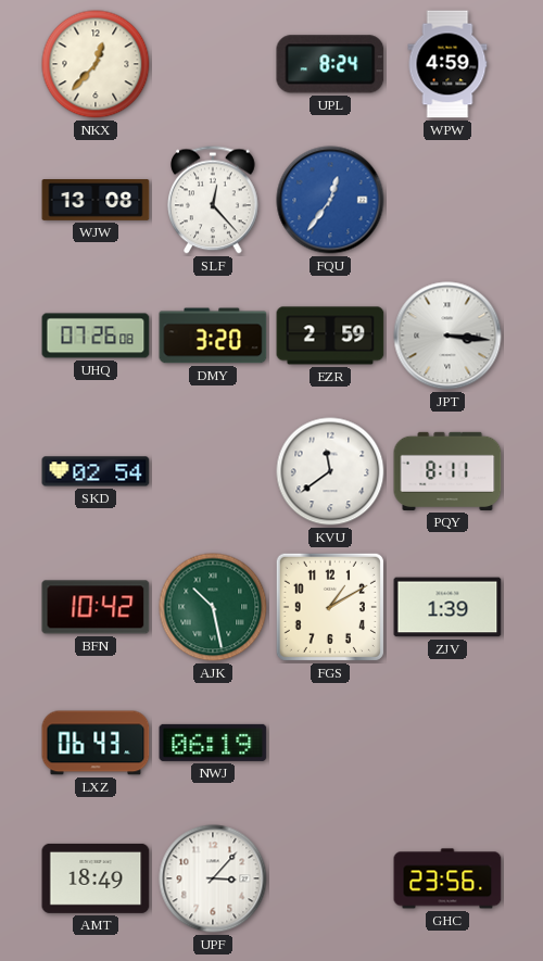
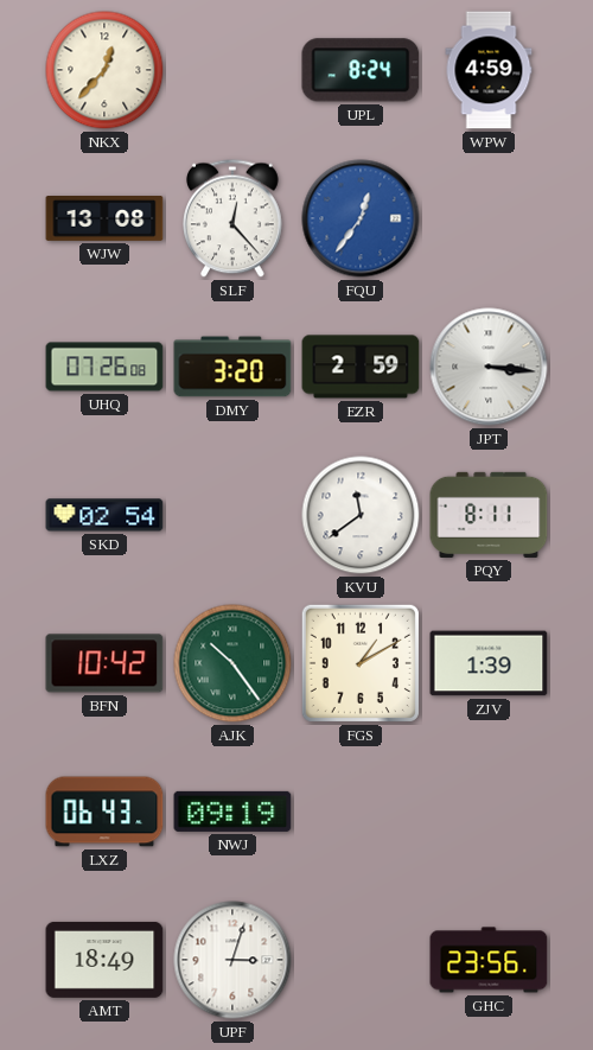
AJK: 10:28 -> 10:24
NWJ: 06:19 -> 09:19
UPF: 3:07 -> 3:03
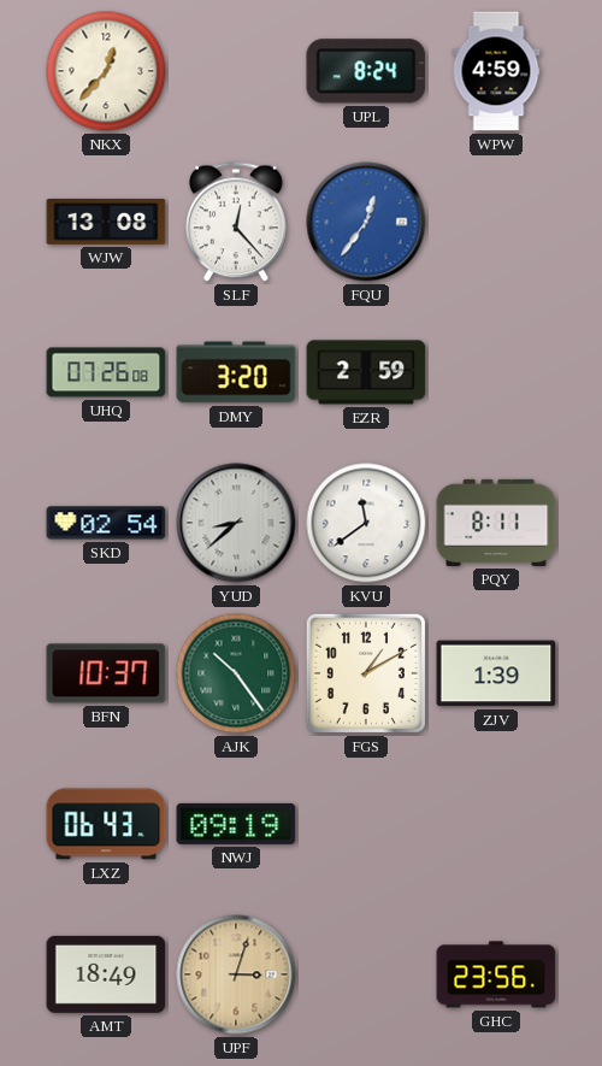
JPT: 3:16 -> none
YUD: none -> 8:38
BFN: 10:42 -> 10:37
UPF dial: white -> champagne
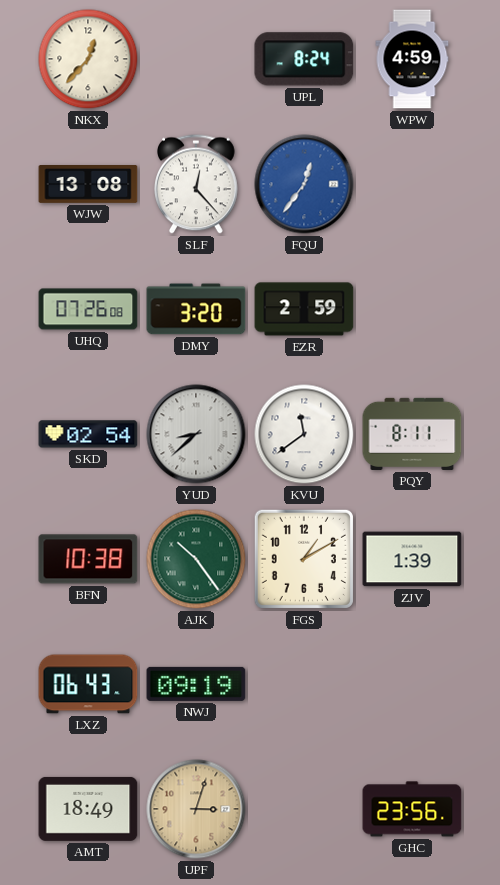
BFN: 10:37 -> 10:38
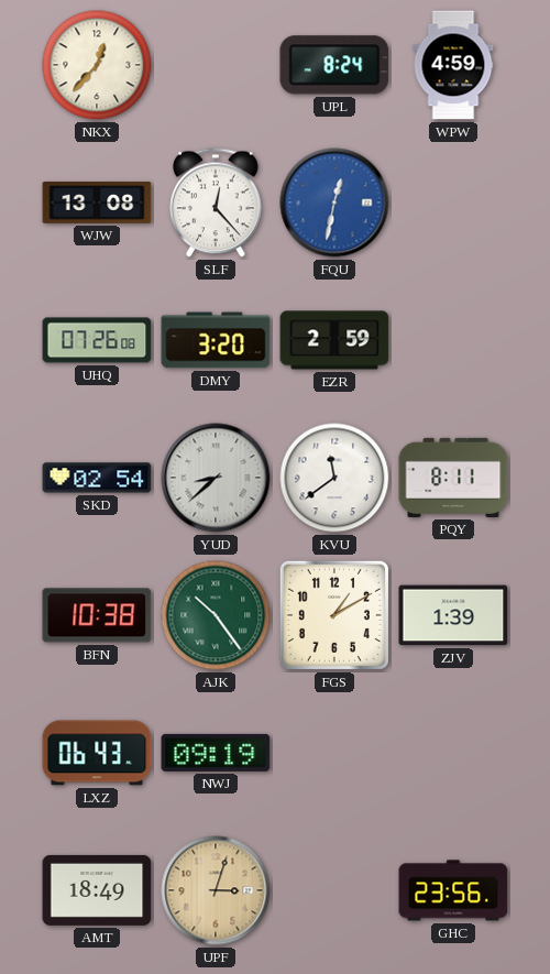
FQU: 12:36 -> 12:32
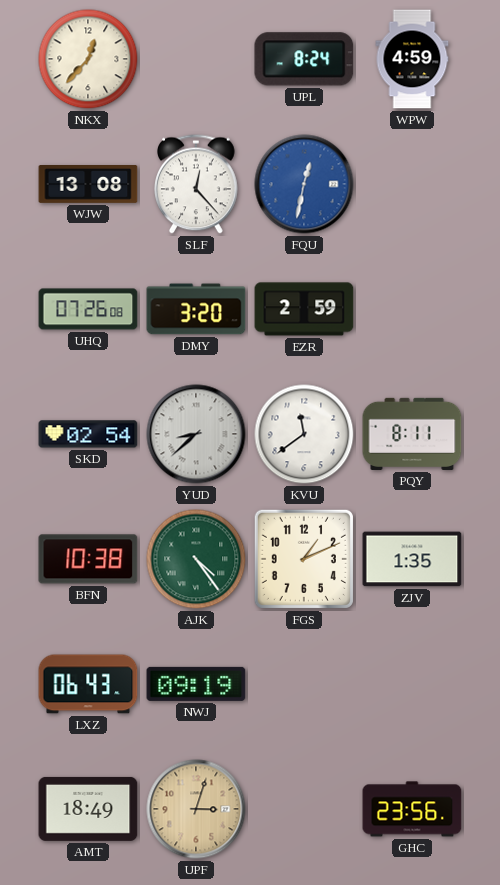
AJK: 10:24 -> 4:24
FGS: 1:10 -> 1:11
ZJV: 1:39 -> 1:35
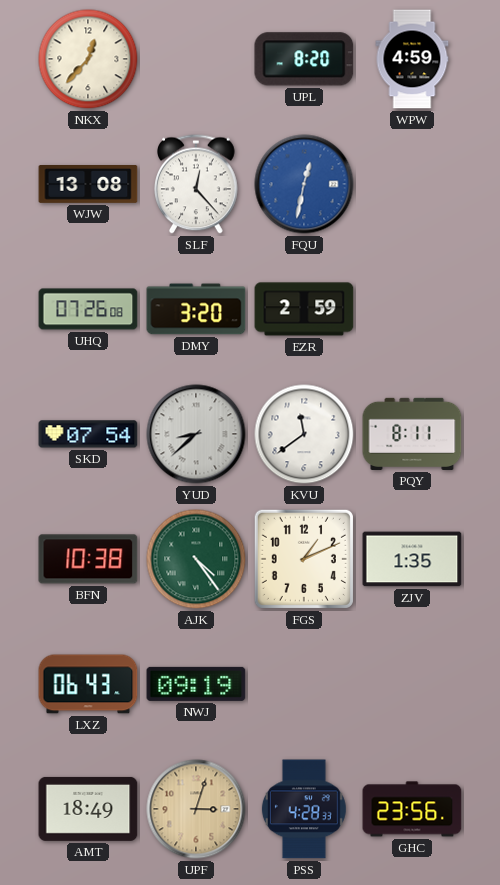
UPL: 8:24 -> 8:20
SKD: 02:54 -> 07:54
PSS: none -> 4:28
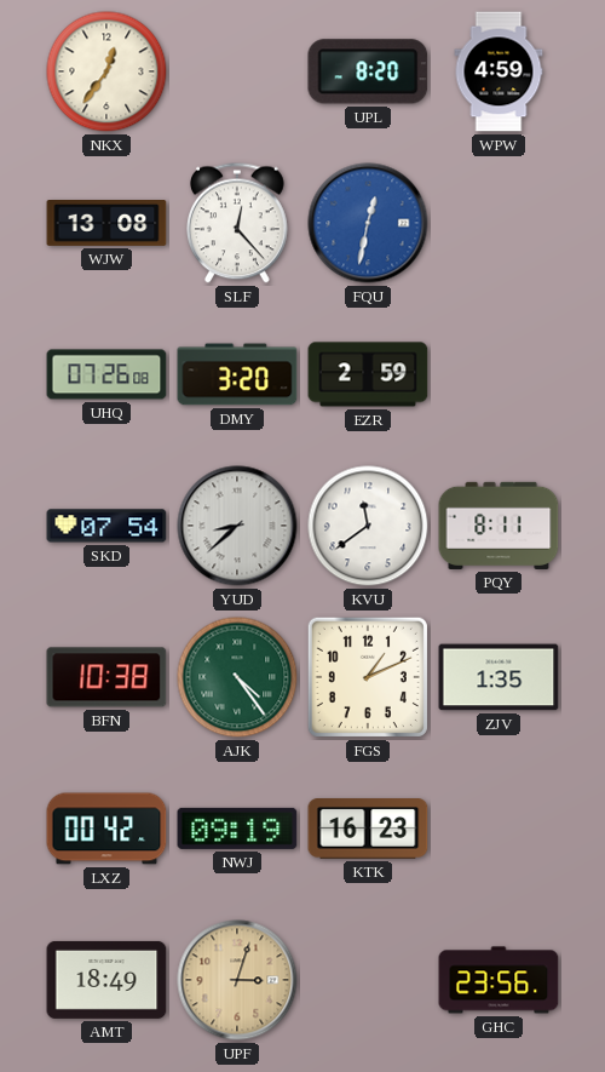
NKX: 12:37 -> 12:36
LXZ: 06:43 -> 00:42
KTK: none -> 16:23
PSS: 4:28 -> none
